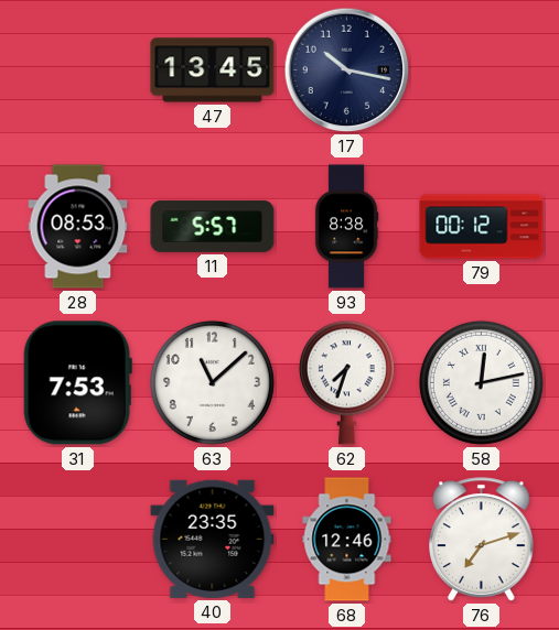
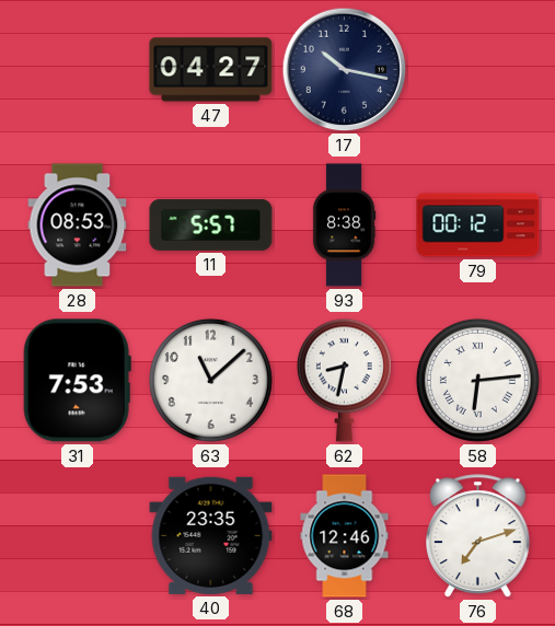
47: 13:45 -> 04:27
62: 7:33 -> 8:32
58: 12:13 -> 6:14
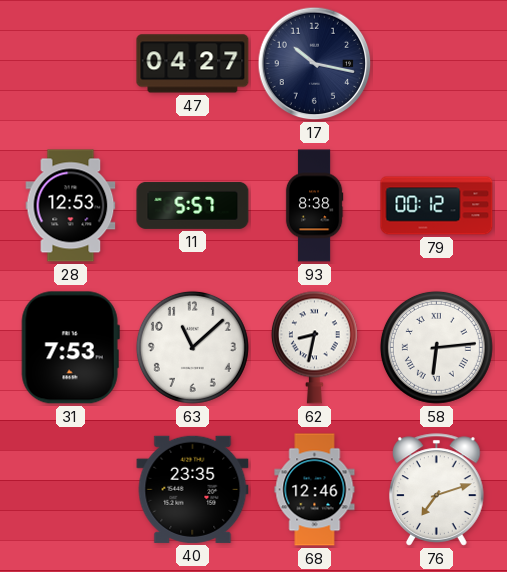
28: 08:53 -> 12:53
